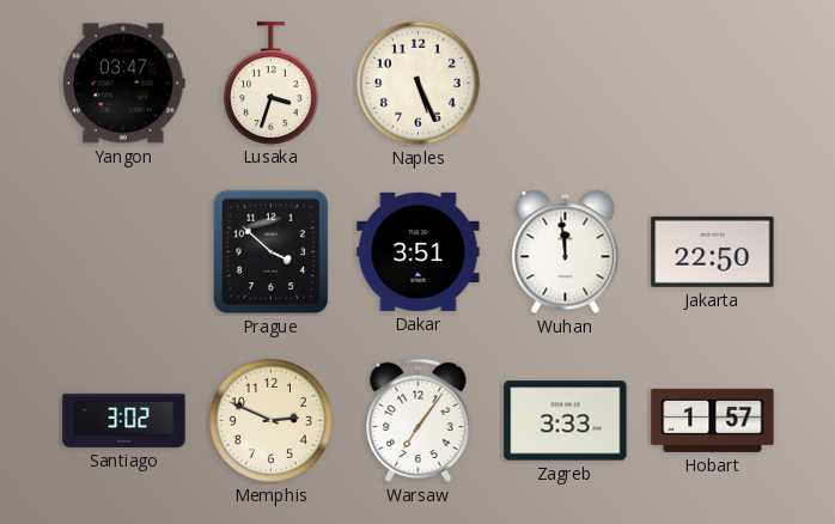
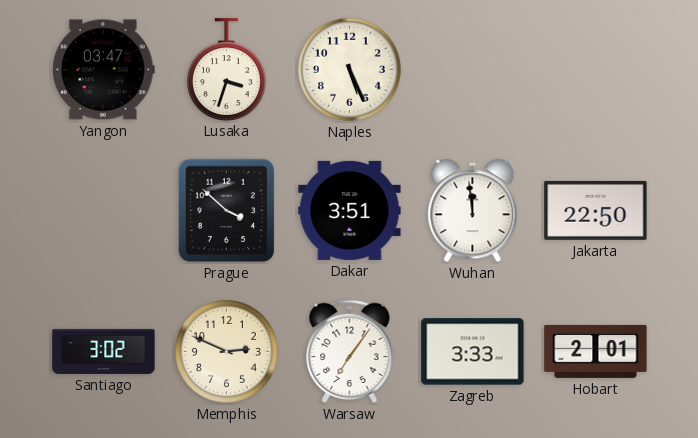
Hobart: 1:57 -> 2:01
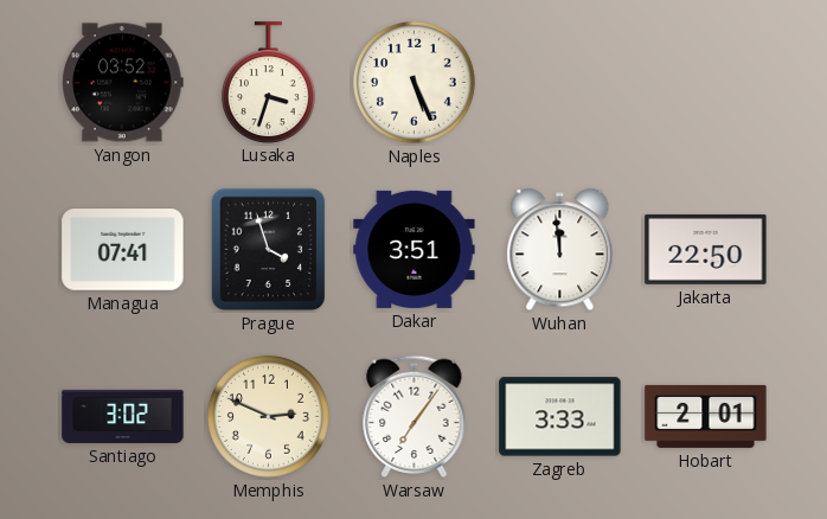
Yangon: 03:47 -> 03:52
Managua: none -> 07:41
Prague: 3:52 -> 3:57
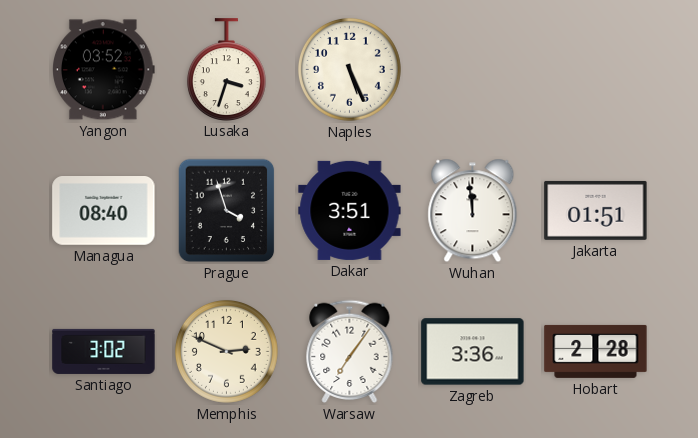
Managua: 07:41 -> 08:40
Jakarta: 22:50 -> 01:51
Zagreb: 3:33 -> 3:36
Hobart: 2:01 -> 2:28
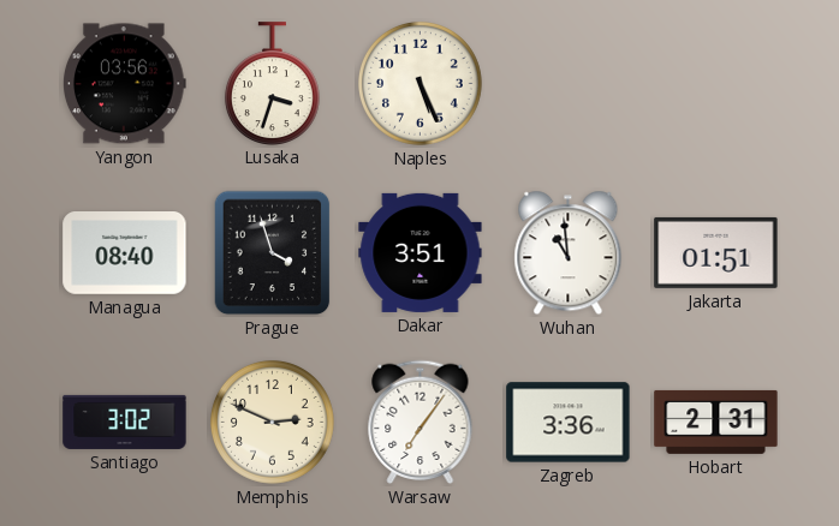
Yangon: 03:52 -> 03:56
Wuhan: 11:59 -> 10:59
Hobart: 2:28 -> 2:31
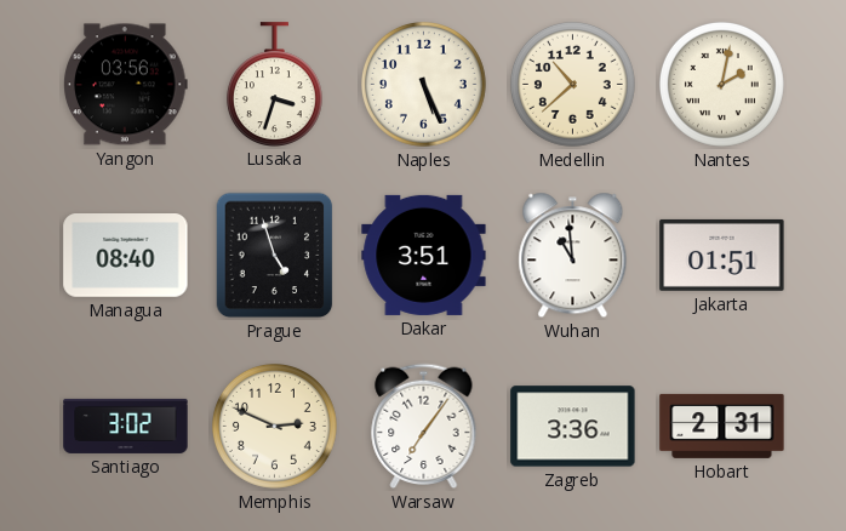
Medellin: none -> 10:38
Nantes: none -> 2:02
Prague: 3:57 -> 4:57
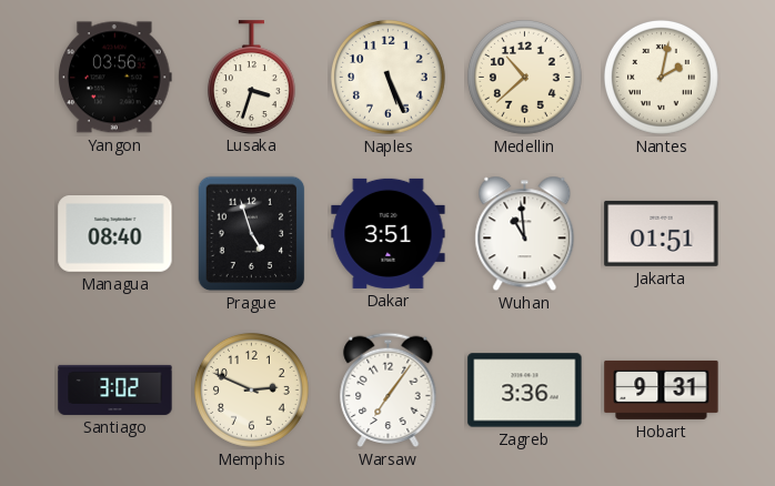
Hobart: 2:31 -> 9:31
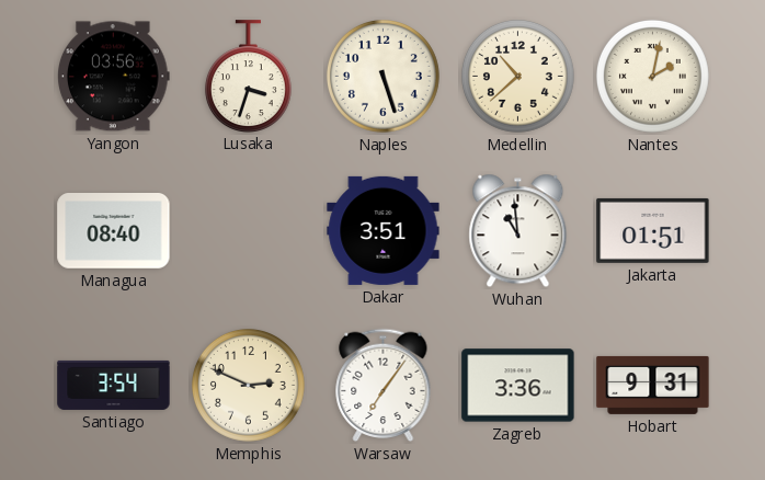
Naples: 5:26 -> 5:27
Prague: 4:57 -> none
Santiago: 3:02 -> 3:54
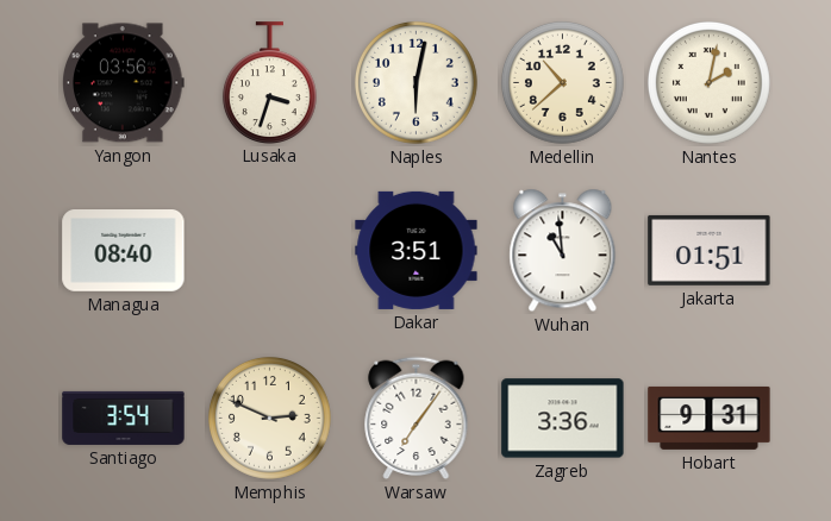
Naples: 5:27 -> 6:02
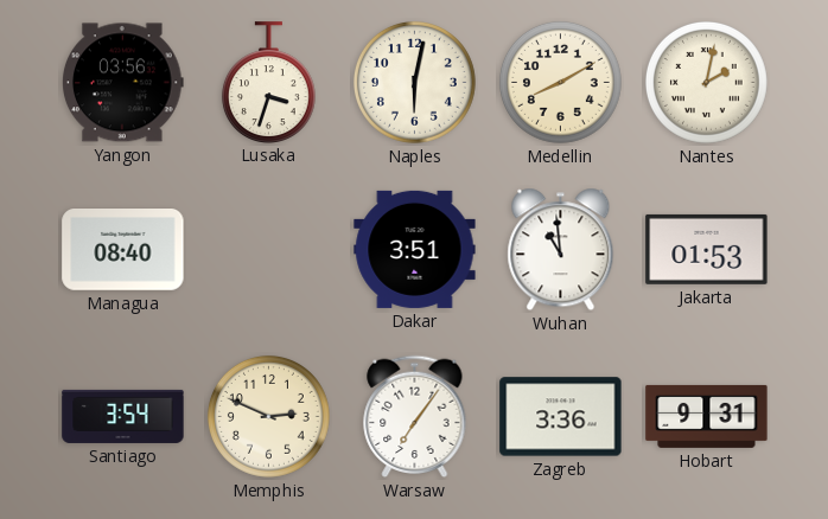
Medellin: 10:38 -> 8:10
Jakarta: 01:51 -> 01:53
